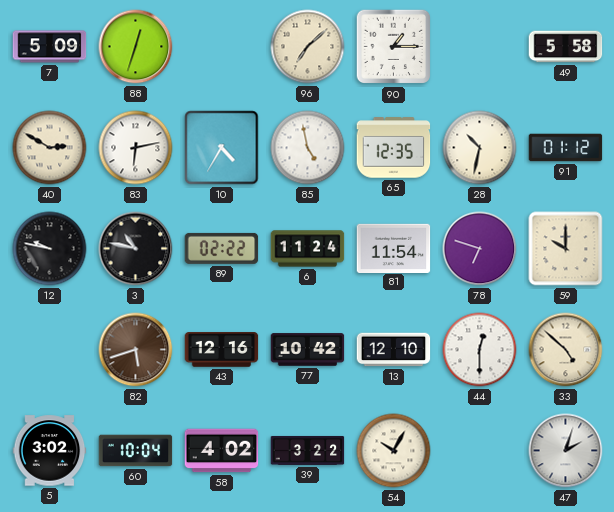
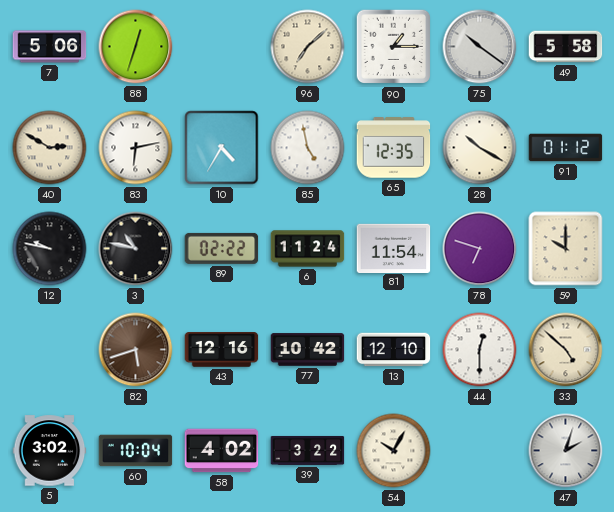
7: 5:09 -> 5:06
75: none -> 10:21
28: 10:32 -> 10:20
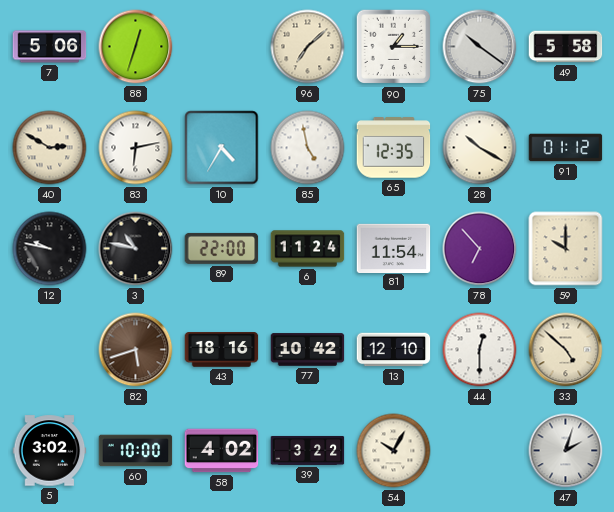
89: 02:22 -> 22:00
78: 6:48 -> 6:53
43: 12:16 -> 18:16
60: 10:04 -> 10:00
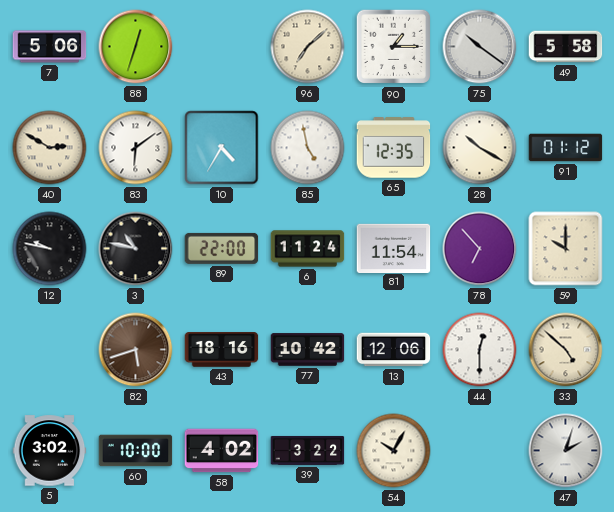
83: 6:13 -> 6:09
13: 12:10 -> 12:06
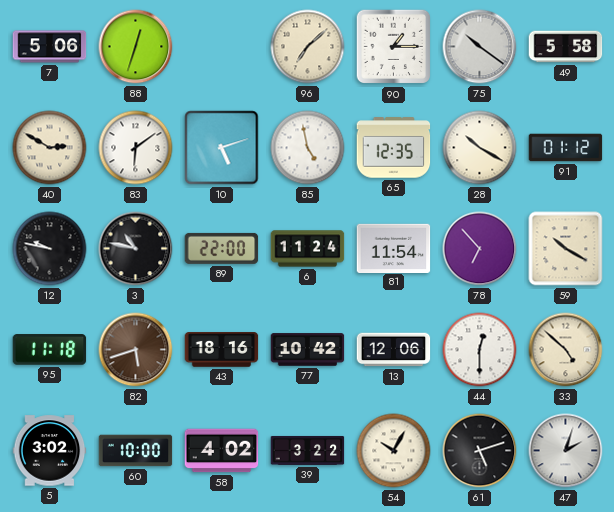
10: 4:35 -> 5:12
59: 10:00 -> 10:20
95: none -> 11:18
61: none -> 5:12
